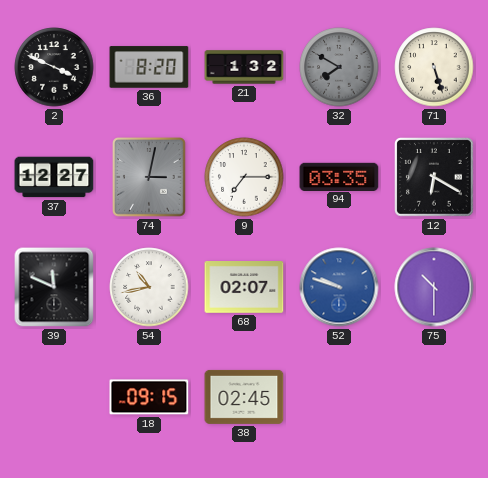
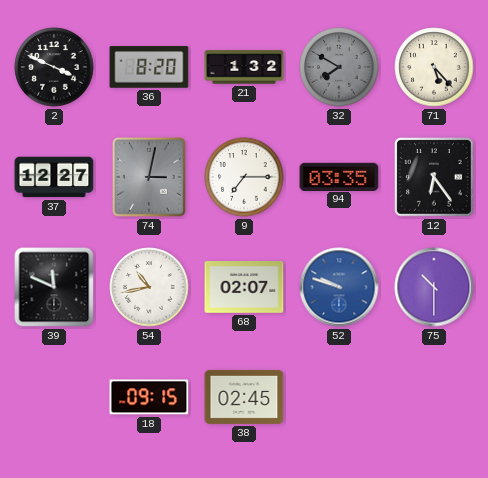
71: 5:27 -> 5:23
12: 6:20 -> 6:24
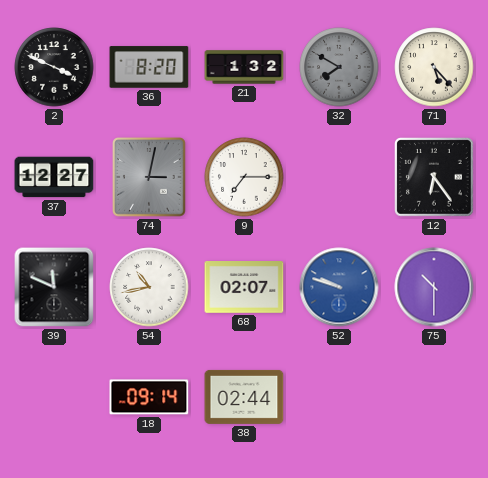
94: 03:35 -> none
18: 09:15 -> 09:14
38: 02:45 -> 02:44
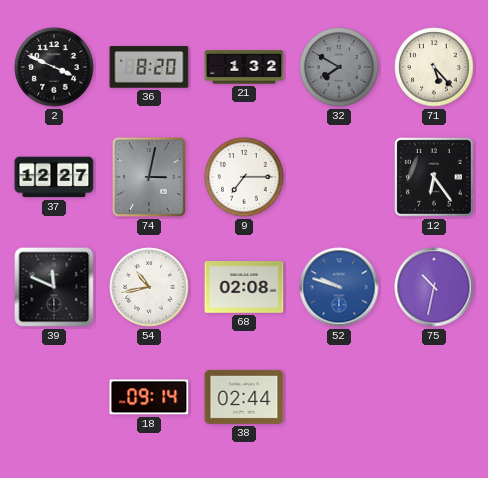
68: 02:07 -> 02:08
75: 10:30 -> 10:32
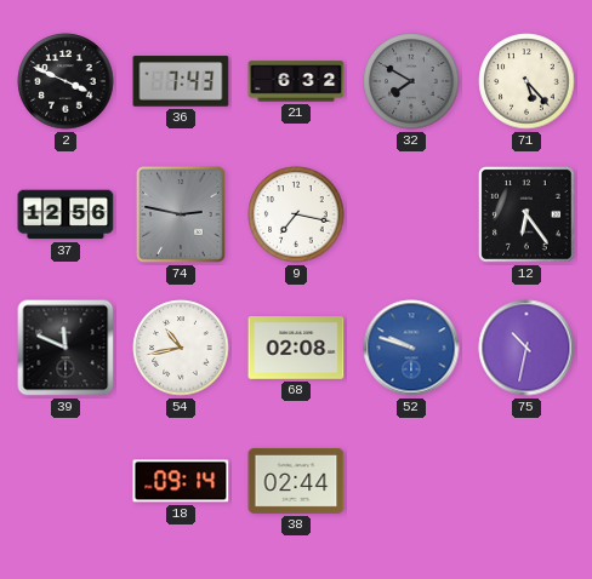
36: 8:20 -> 7:43
21: 1:32 -> 6:32
37: 12:27 -> 12:56
74: 3:02 -> 2:47
9: 7:15 -> 7:17
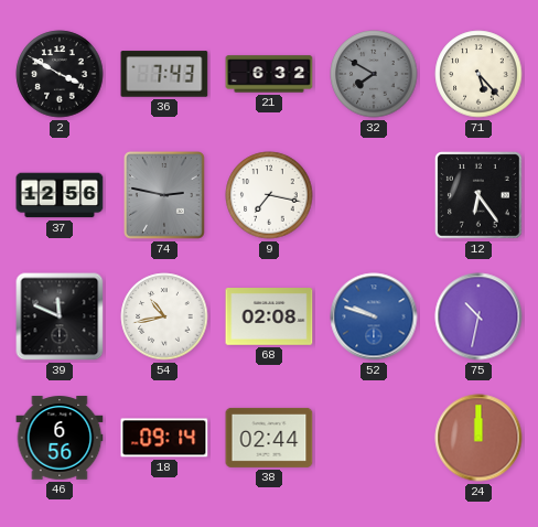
2: 3:49 -> 3:50
46: none -> 6:56
24: none -> 12:00
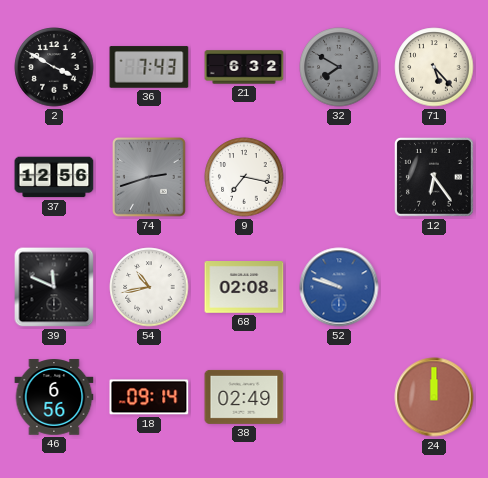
74: 2:47 -> 2:42
75: 10:32 -> none
38: 02:44 -> 02:49
